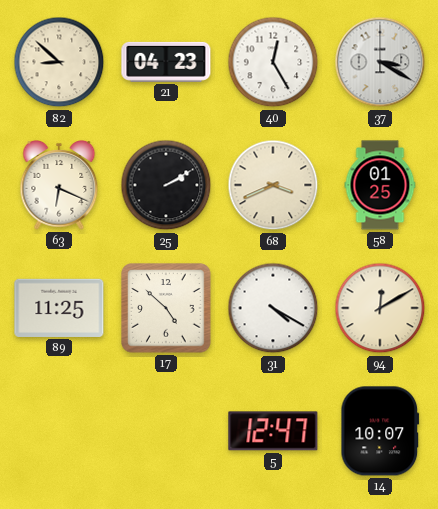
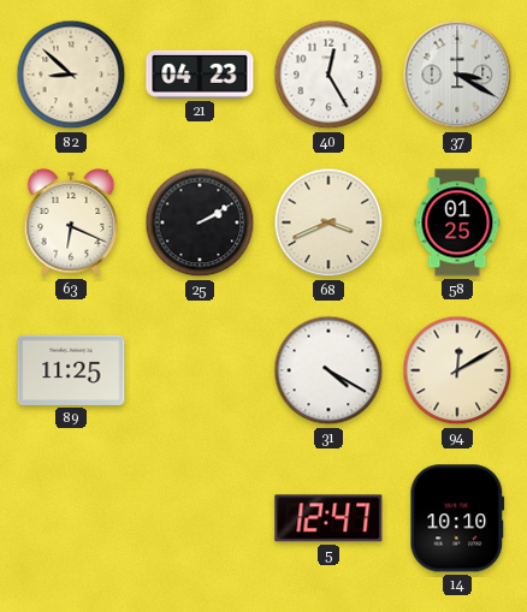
17: 4:52 -> none
14: 10:07 -> 10:10
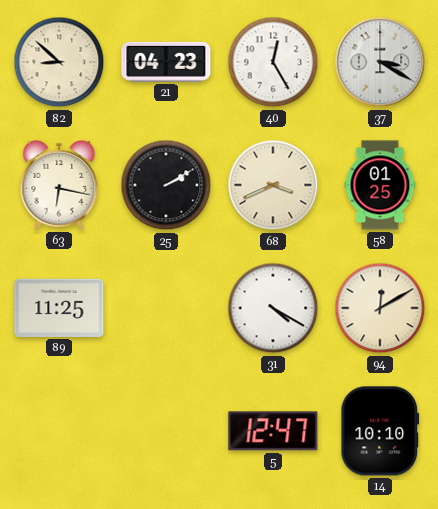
63: 6:19 -> 6:17
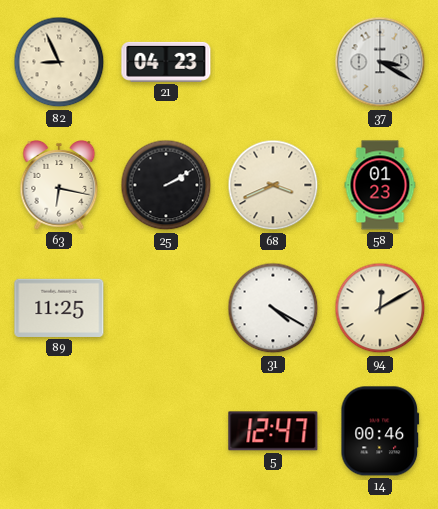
82: 8:52 -> 8:56
40: 12:25 -> none
58: 01:25 -> 01:23
14: 10:10 -> 00:46
